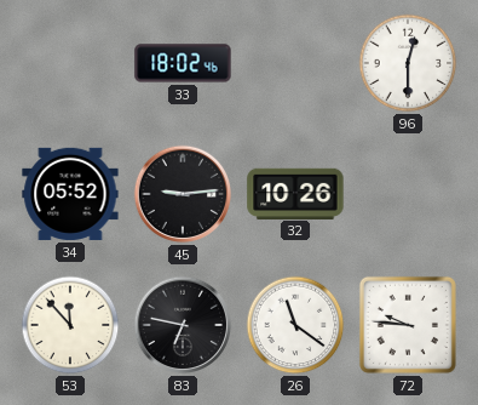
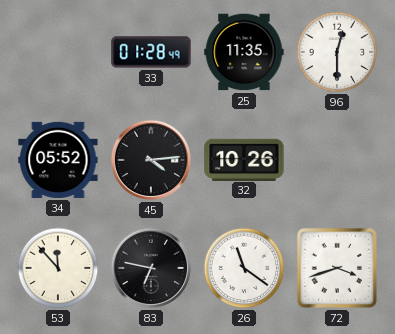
33: 18:02 -> 01:28
25: none -> 11:35
45: 9:14 -> 4:14
72: 9:46 -> 3:42
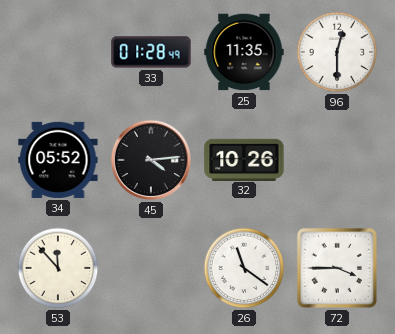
83: 6:47 -> none
72: 3:42 -> 3:45
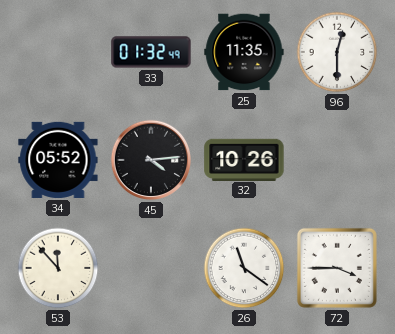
33: 01:28 -> 01:32
